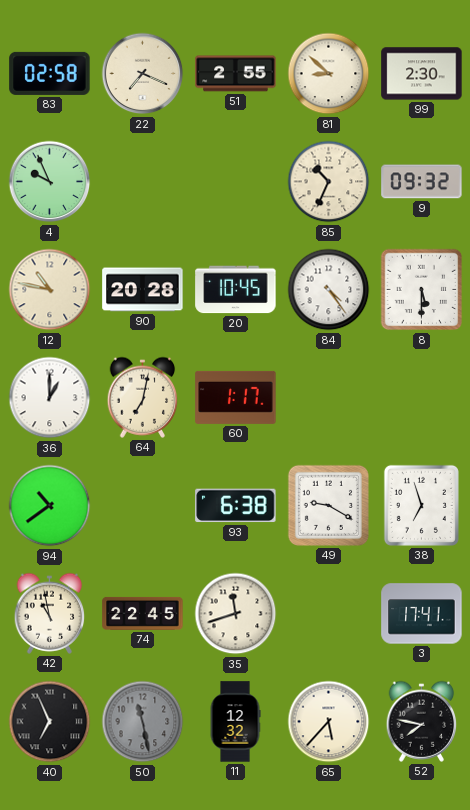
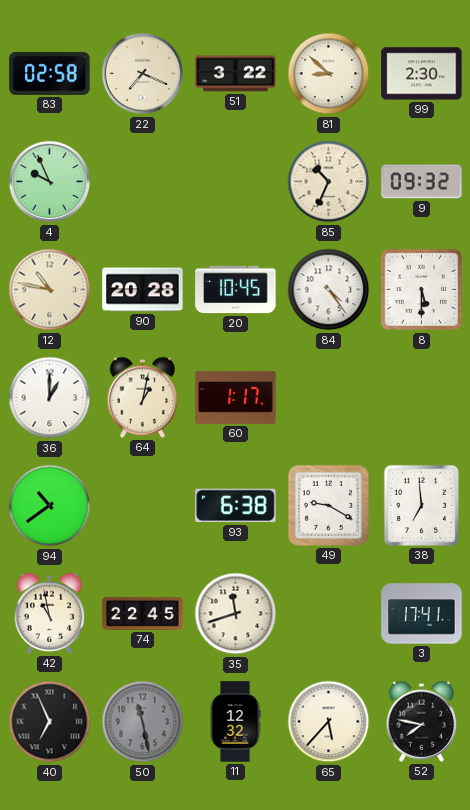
51: 2:55 -> 3:22
64: 7:02 -> 1:02
38: 6:57 -> 6:59
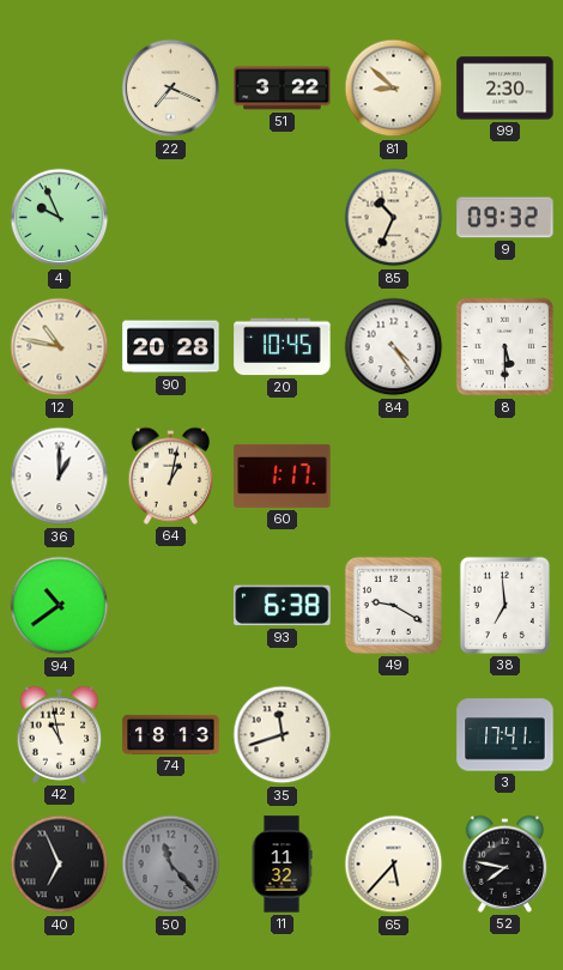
83: 02:58 -> none
74: 22:45 -> 18:13
50: 11:28 -> 11:23
11: 12:32 -> 11:32
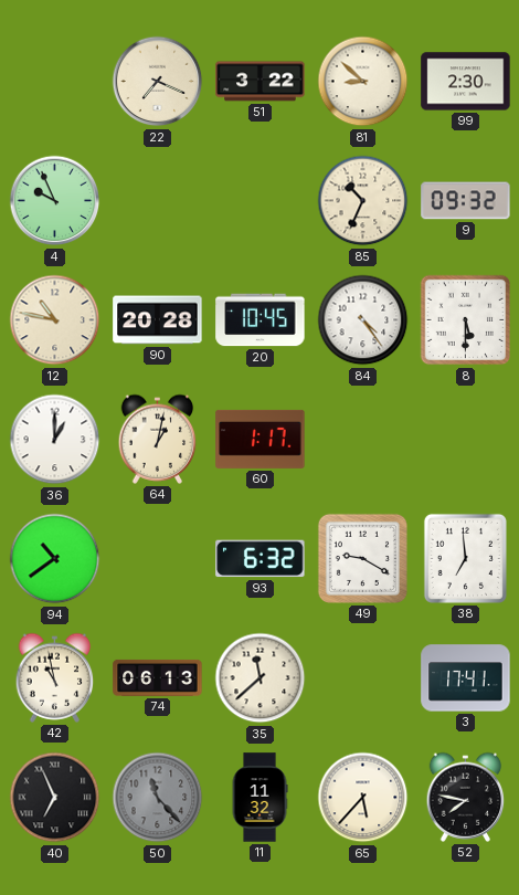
93: 6:38 -> 6:32
74: 18:13 -> 06:13
35: 11:42 -> 11:38
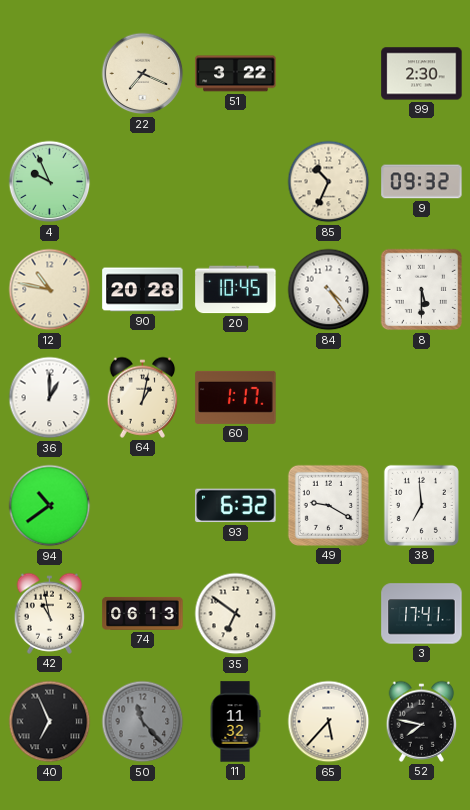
81: 8:52 -> none
35: 11:38 -> 6:51
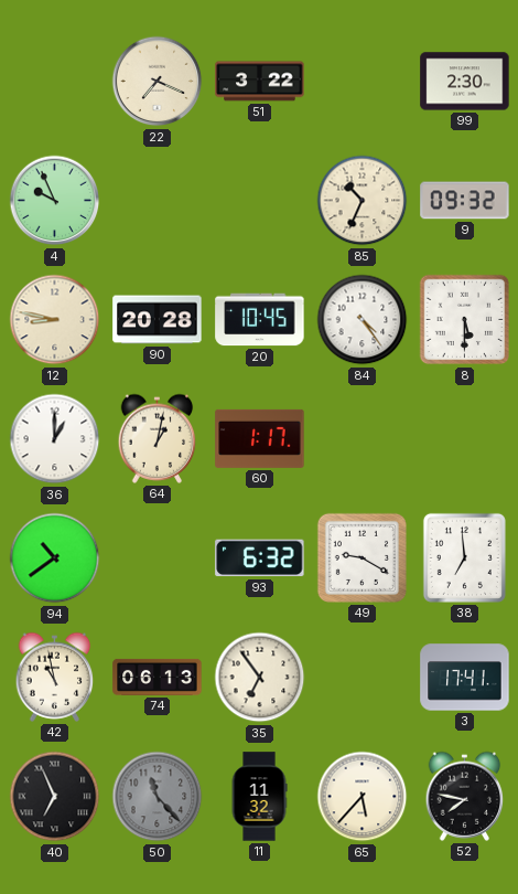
12: 10:47 -> 8:47
35: 6:51 -> 6:54
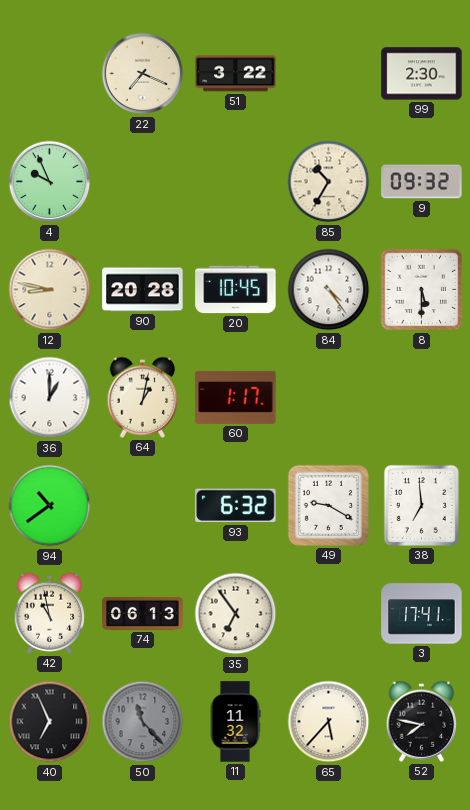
85: 10:34 -> 10:35
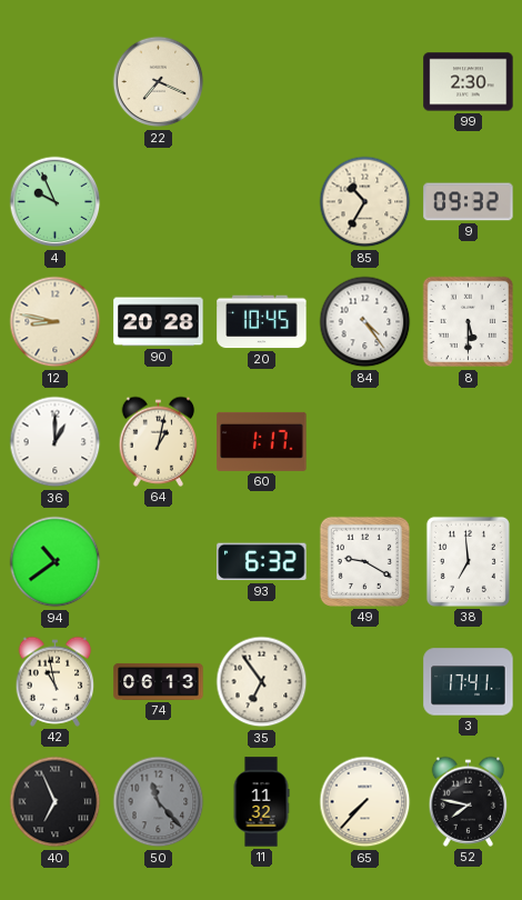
51: 3:22 -> none
65: 5:37 -> 7:37
